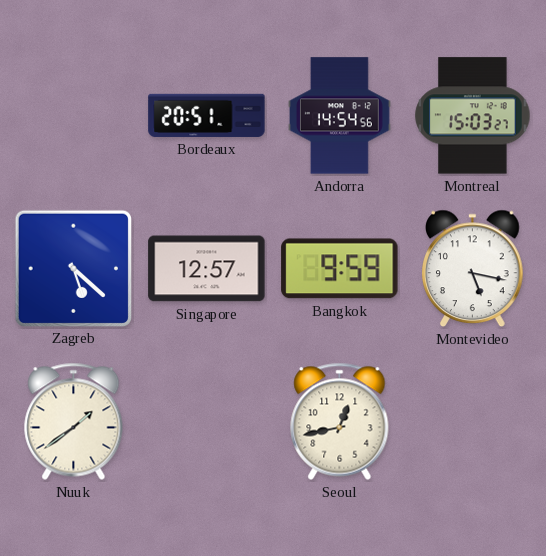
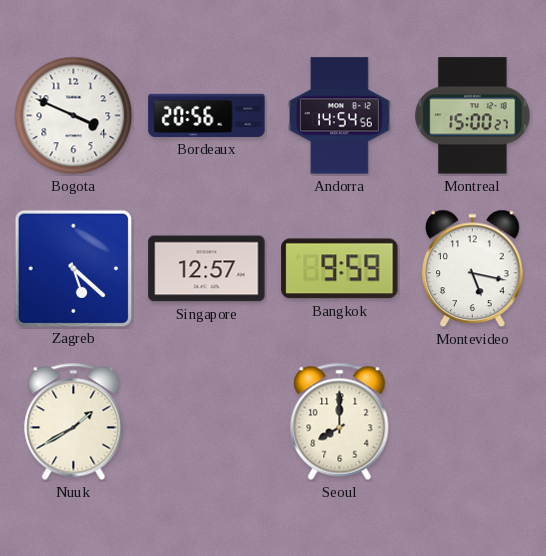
Bogota: none -> 3:49
Bordeaux: 20:51 -> 20:56
Montreal: 15:03 -> 15:00
Nuuk: 1:39 -> 1:40
Seoul: 12:43 -> 8:00
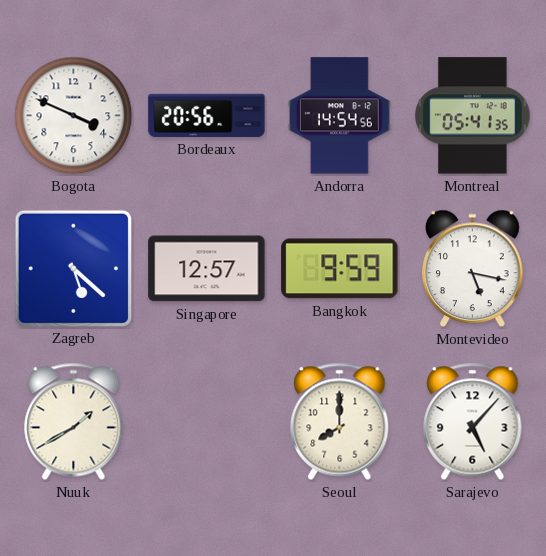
Montreal: 15:00 -> 05:41
Sarajevo: none -> 5:07
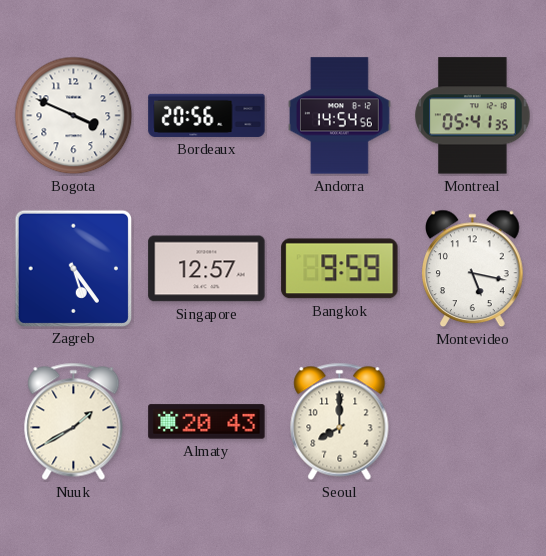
Zagreb: 5:22 -> 5:24
Almaty: none -> 20:43
Sarajevo: 5:07 -> none
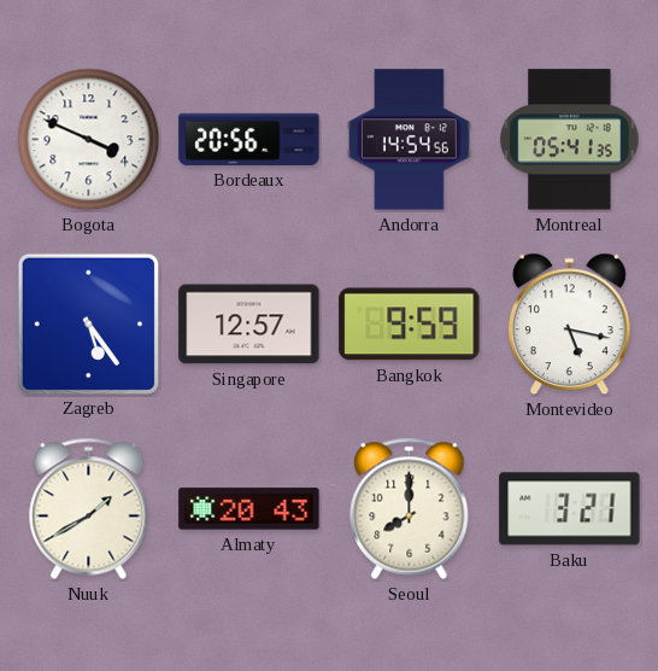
Baku: none -> 3:21
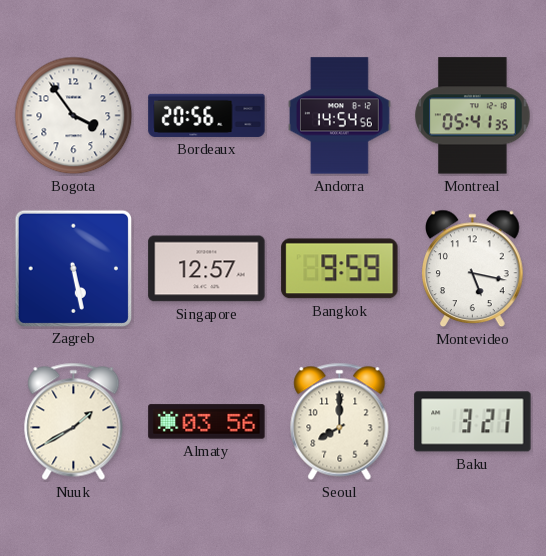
Bogota: 3:49 -> 3:54
Zagreb: 5:24 -> 5:28
Almaty: 20:43 -> 03:56
